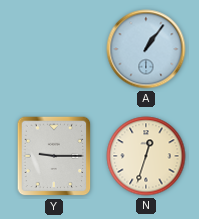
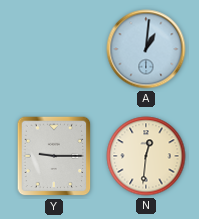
A: 1:06 -> 1:01
N: 12:33 -> 12:31
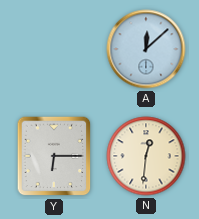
A: 1:01 -> 12:08
Y: 9:15 -> 6:15
